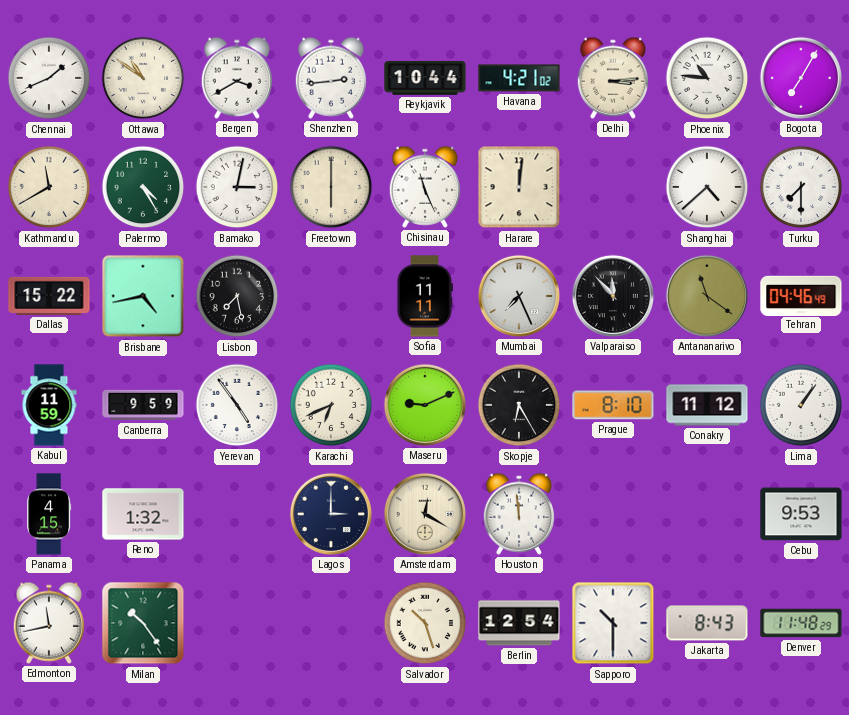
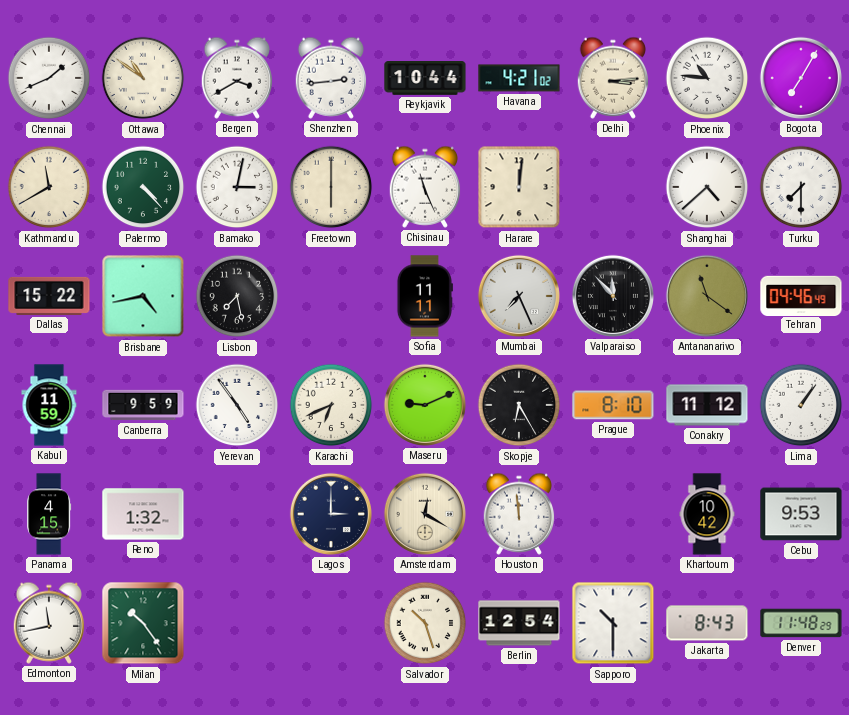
Palermo: 4:25 -> 4:23
Khartoum: none -> 10:42
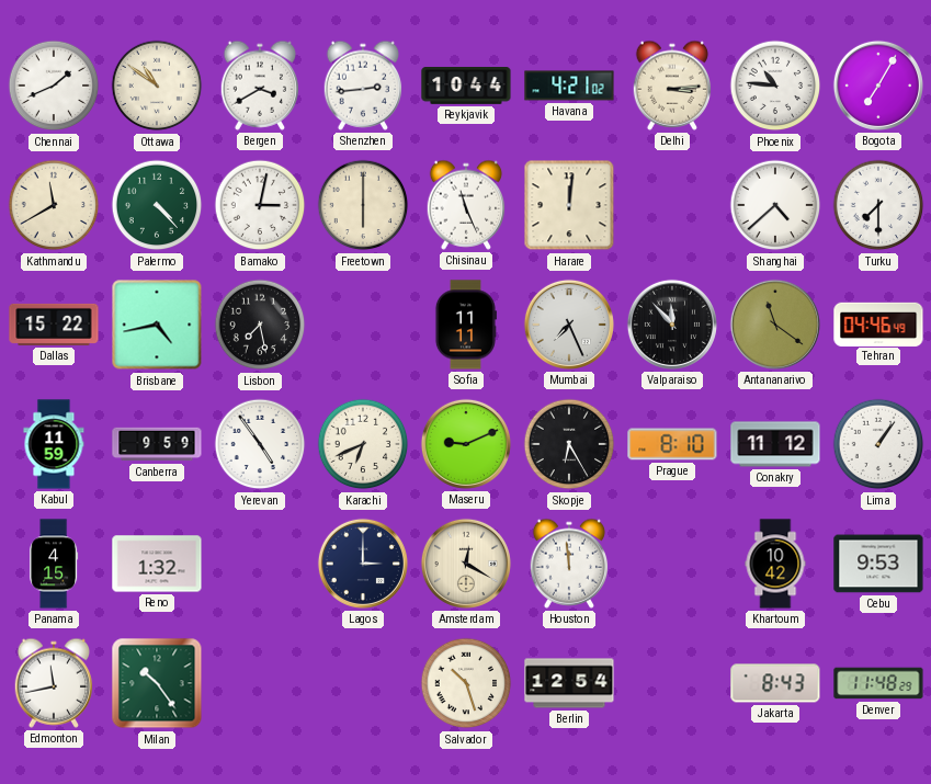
Sapporo: 10:30 -> none
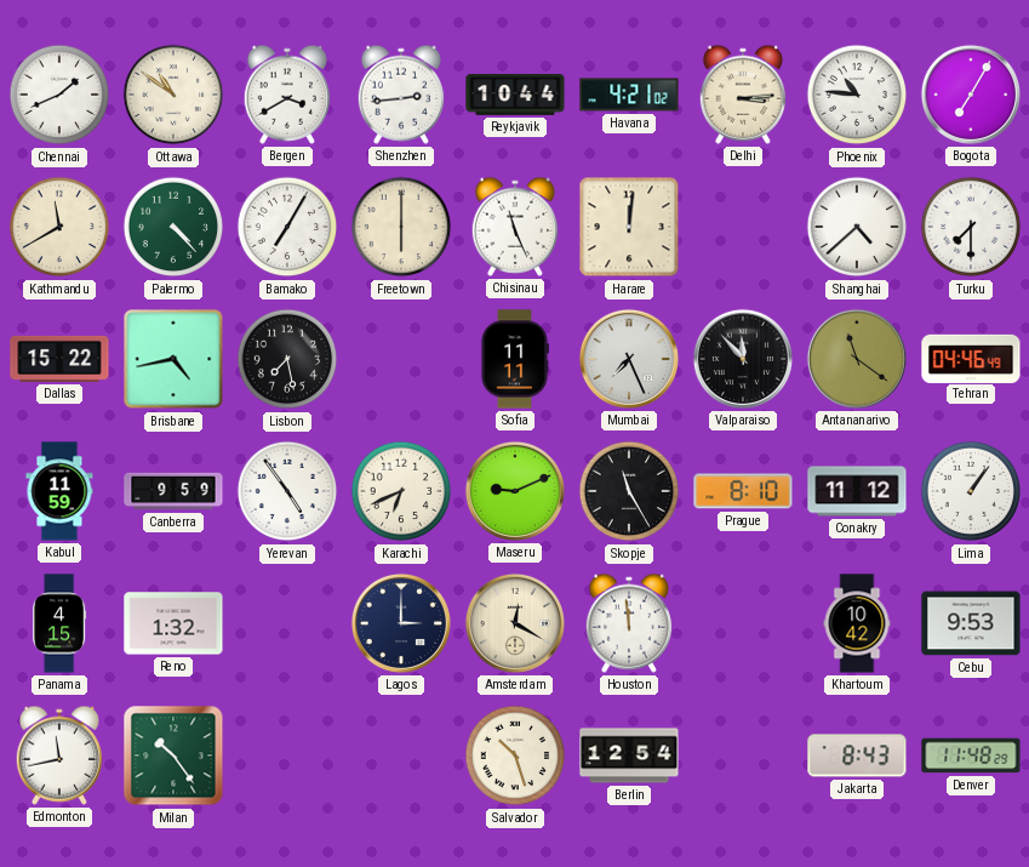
Bamako: 3:02 -> 7:05
Skopje: 6:25 -> 11:25
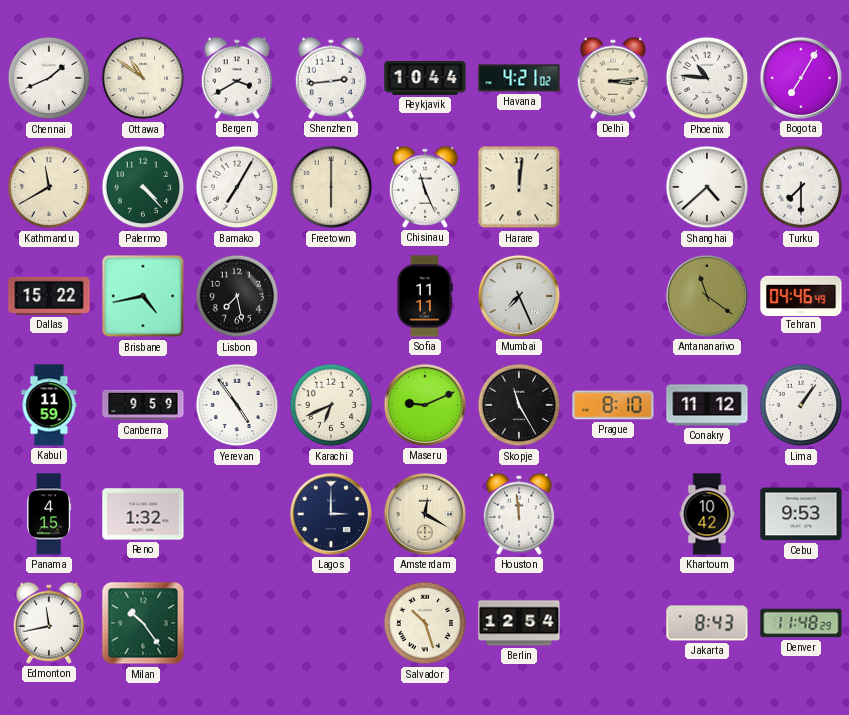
Valparaiso: 11:53 -> none
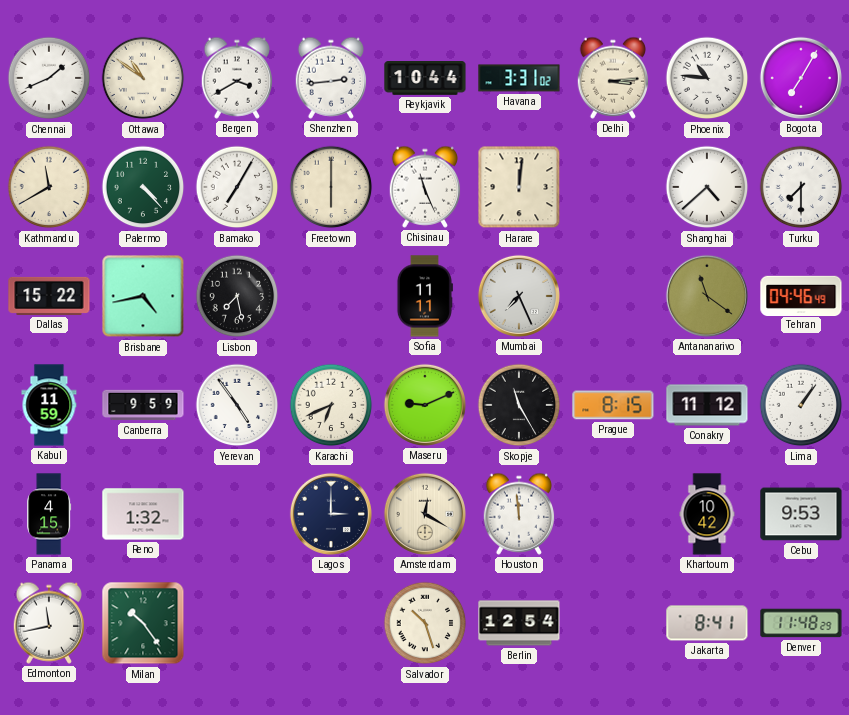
Havana: 4:21 -> 3:31
Prague: 8:10 -> 8:15
Jakarta: 8:43 -> 8:41
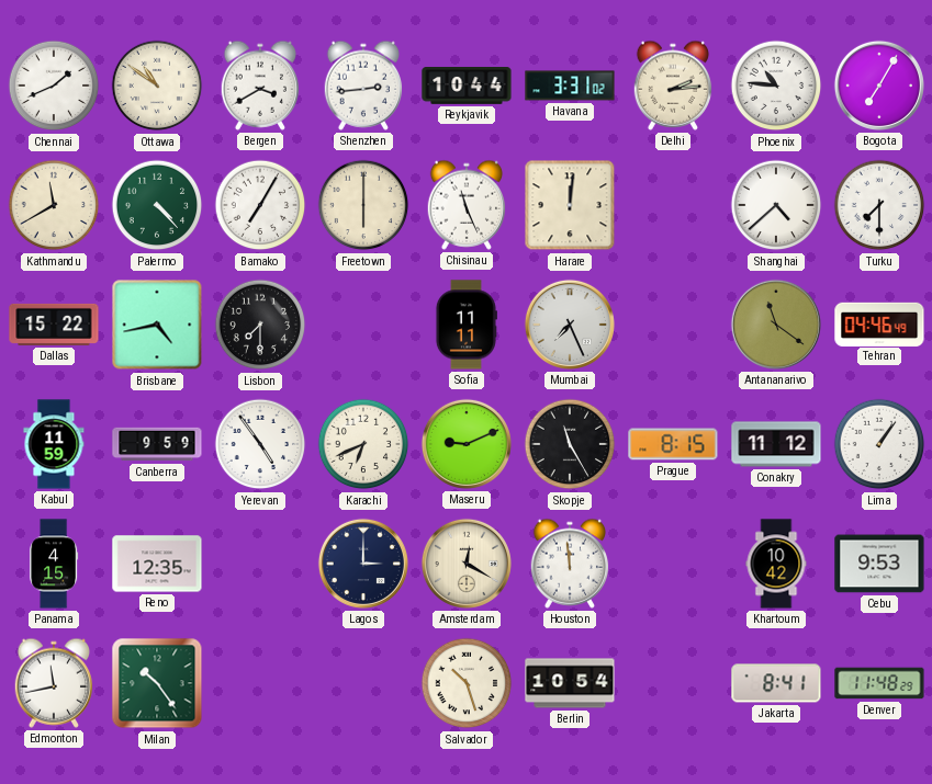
Delhi: 3:14 -> 2:14
Lisbon: 7:28 -> 7:30
Reno: 1:32 -> 12:35
Berlin: 12:54 -> 10:54
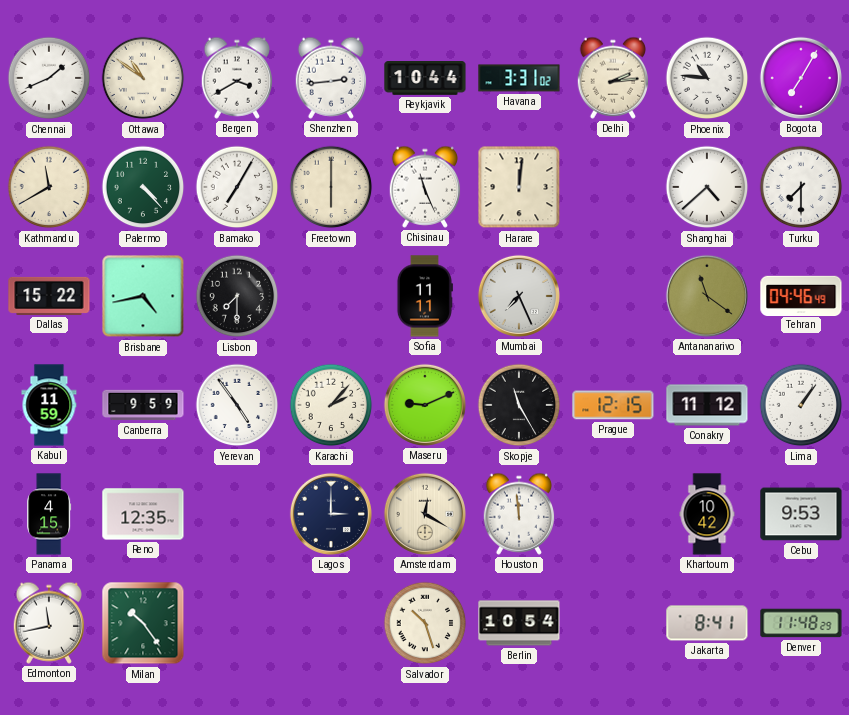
Karachi: 6:41 -> 2:07
Prague: 8:15 -> 12:15
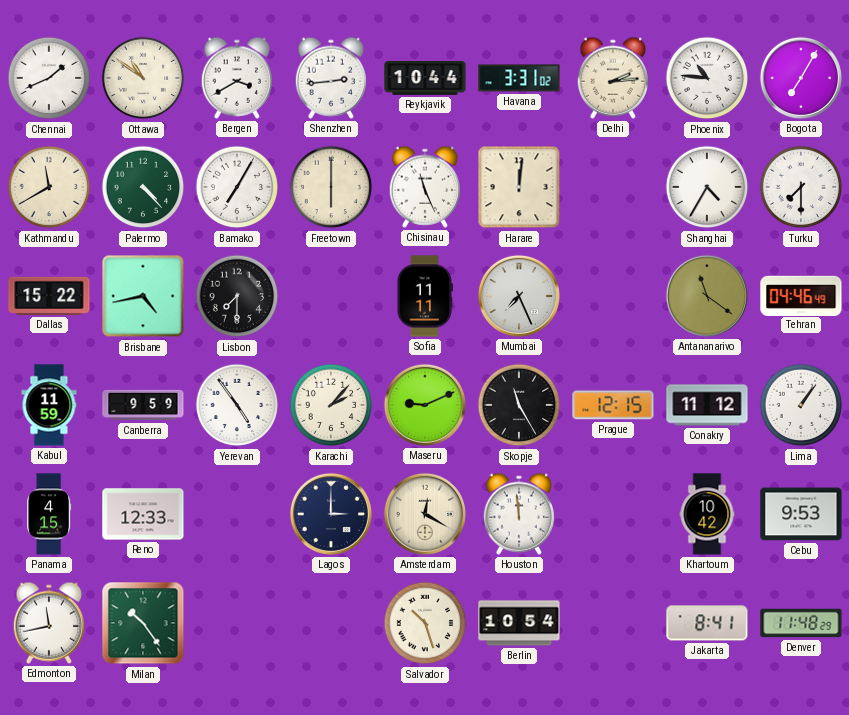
Shanghai: 4:38 -> 4:35
Reno: 12:35 -> 12:33
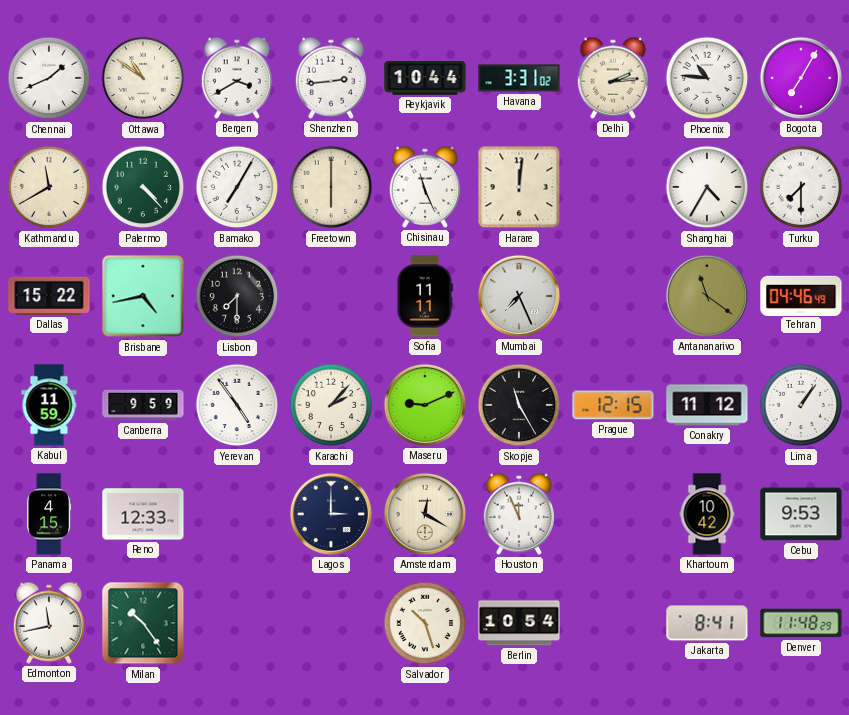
Houston: 11:59 -> 11:56
